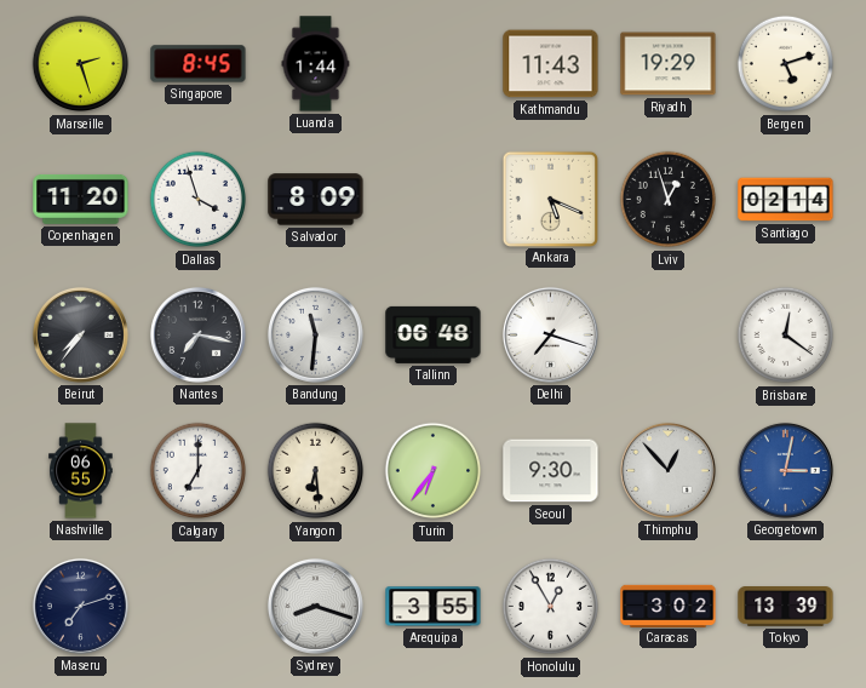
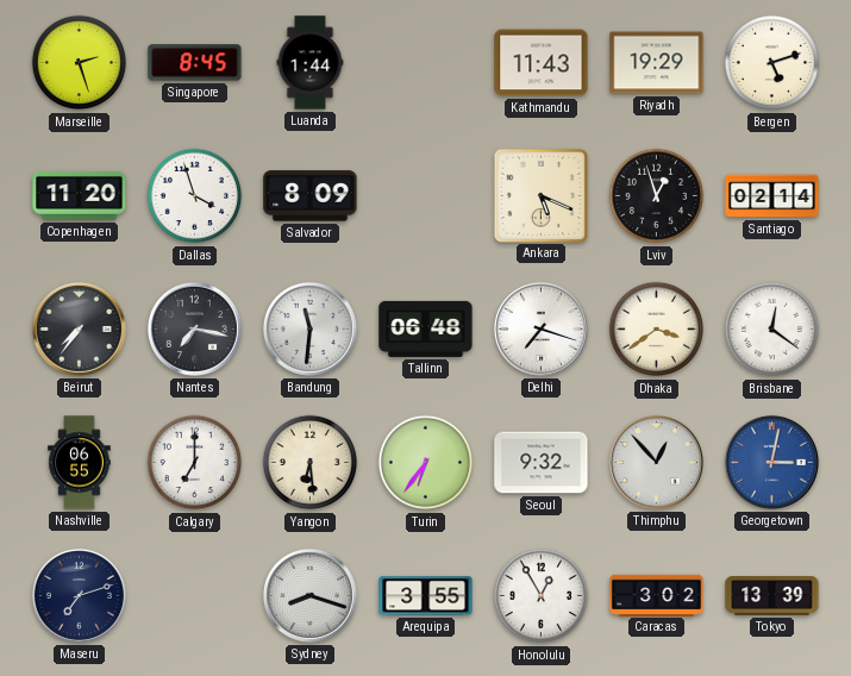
Dhaka: none -> 3:39
Seoul: 9:30 -> 9:32
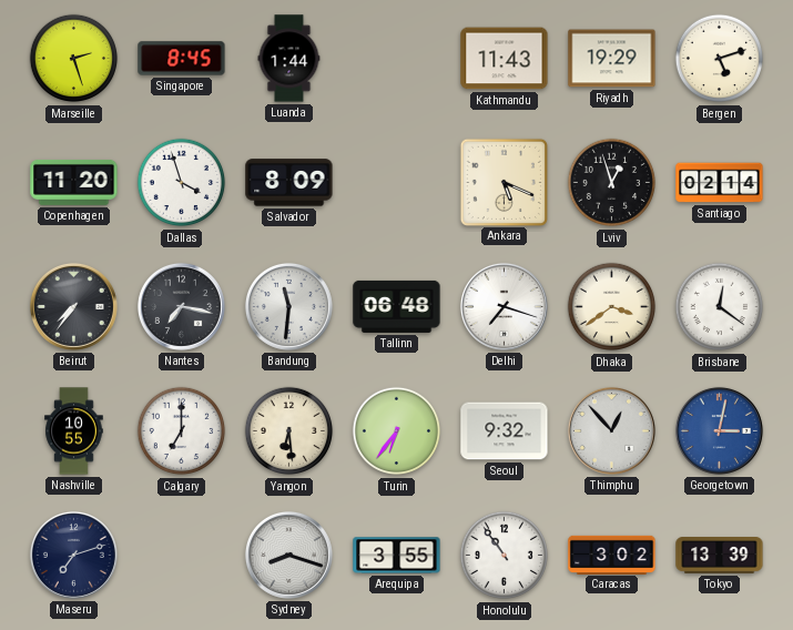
Nashville: 06:55 -> 10:55
Honolulu: 12:55 -> 10:54
